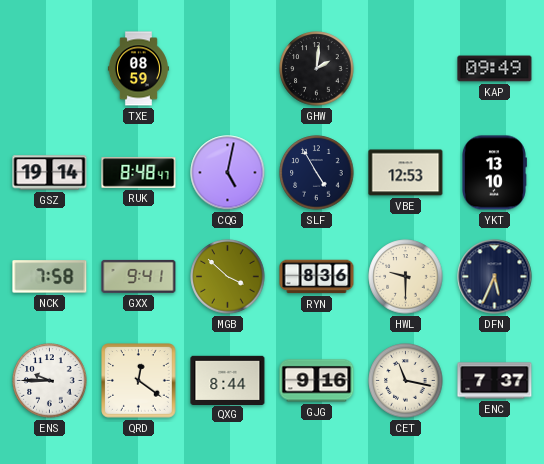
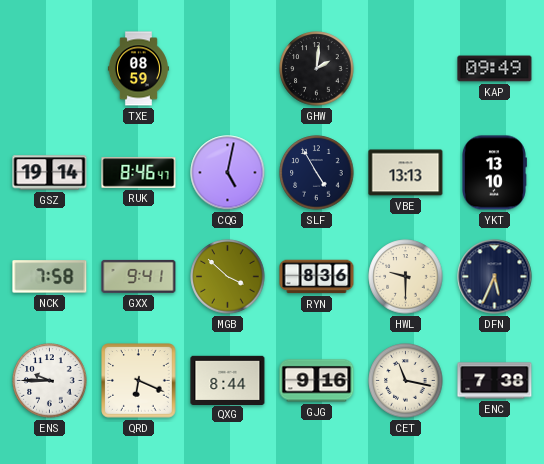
RUK: 8:48 -> 8:46
VBE: 12:53 -> 13:13
QRD: 12:21 -> 6:19
ENC: 7:37 -> 7:38
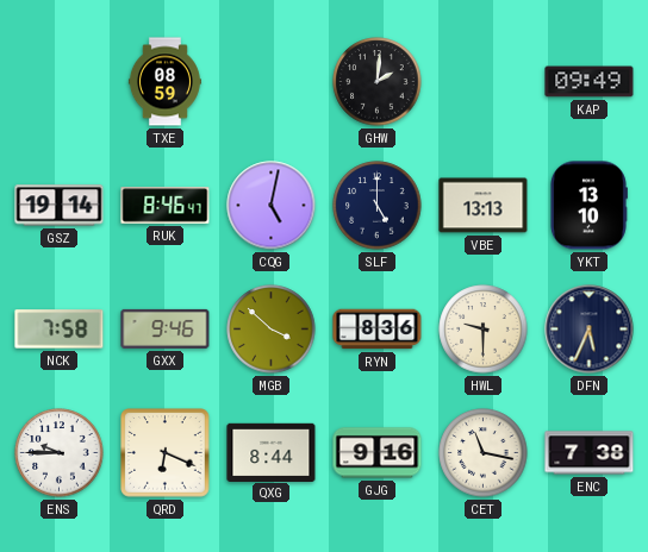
SLF: 4:55 -> 5:00
GXX: 9:41 -> 9:46
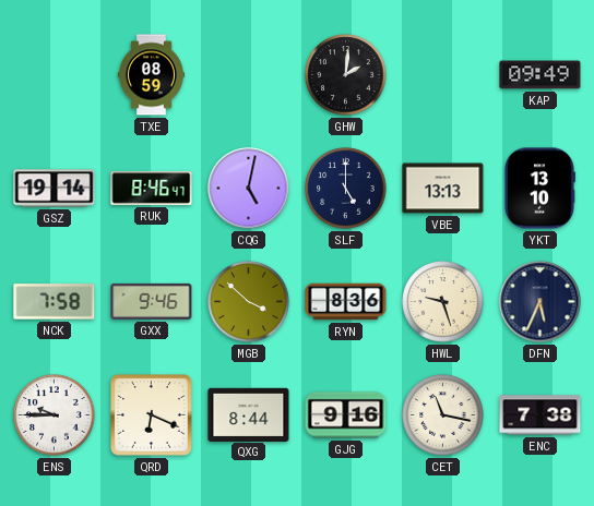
HWL: 9:30 -> 9:27
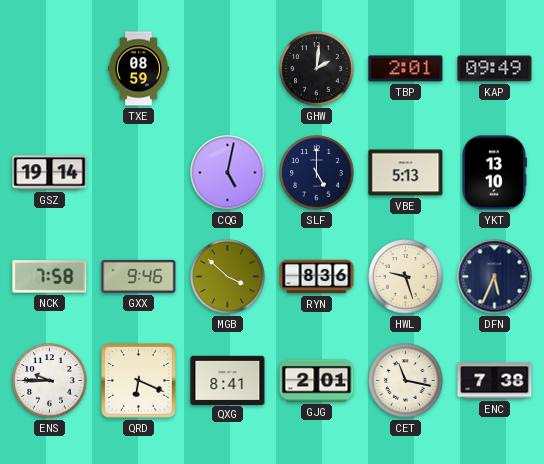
TBP: none -> 2:01
RUK: 8:46 -> none
VBE: 13:13 -> 5:13
QXG: 8:44 -> 8:41
GJG: 9:16 -> 2:01
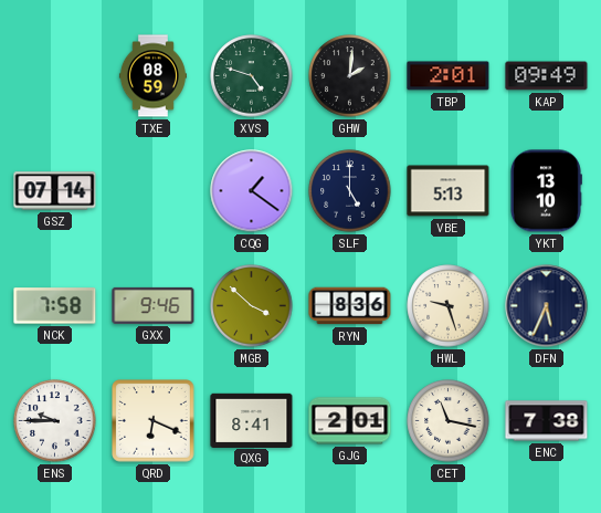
XVS: none -> 4:48
GSZ: 19:14 -> 07:14
CQG: 5:02 -> 1:21
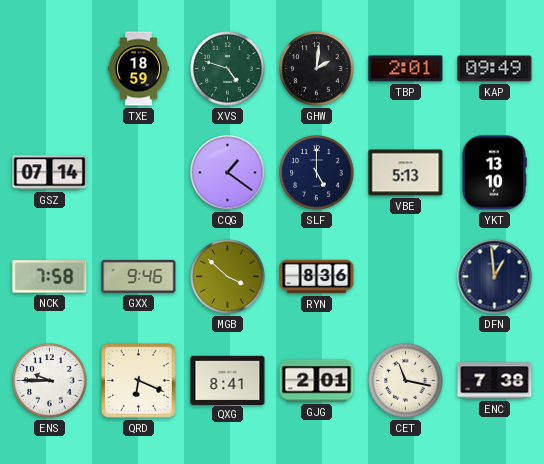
TXE: 08:59 -> 18:59
HWL: 9:27 -> none
DFN: 5:34 -> 12:59
